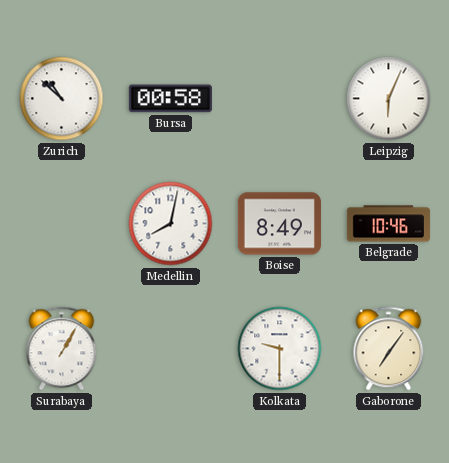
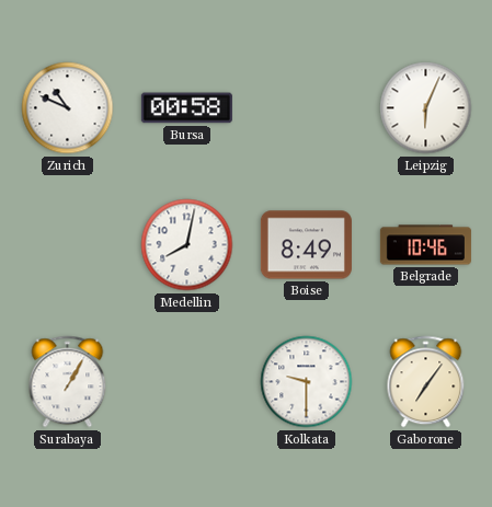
Zurich: 10:52 -> 10:49
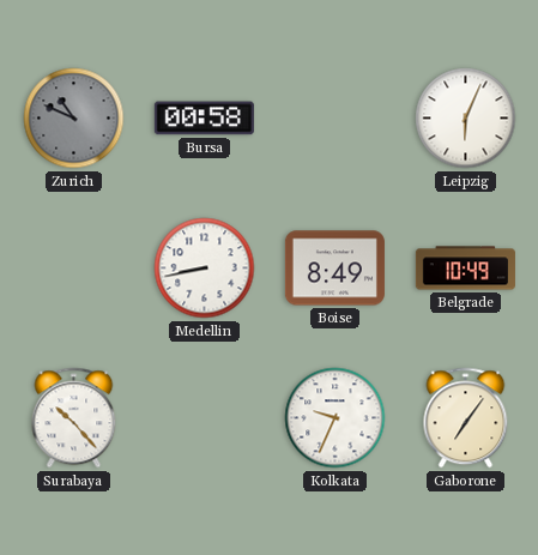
Zurich dial: white -> grey
Medellin: 8:02 -> 8:43
Belgrade: 10:46 -> 10:49
Surabaya: 1:05 -> 10:23
Kolkata: 9:30 -> 9:34
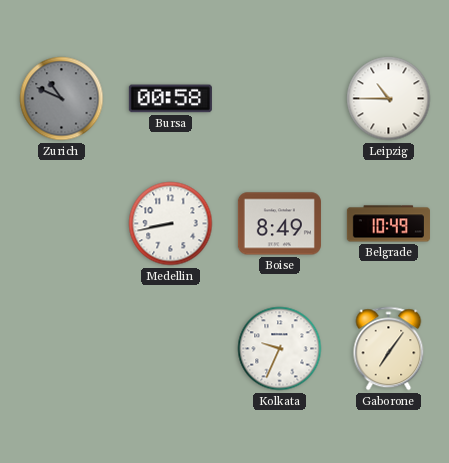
Leipzig: 6:04 -> 10:45
Surabaya: 10:23 -> none
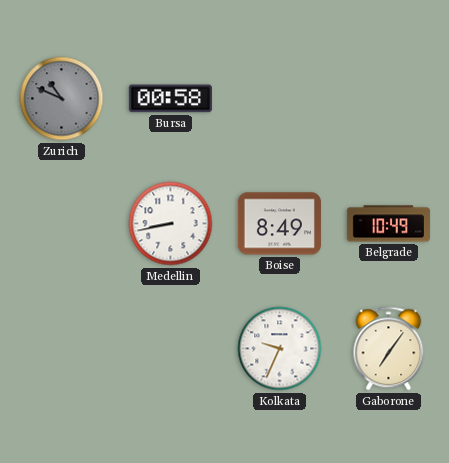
Leipzig: 10:45 -> none
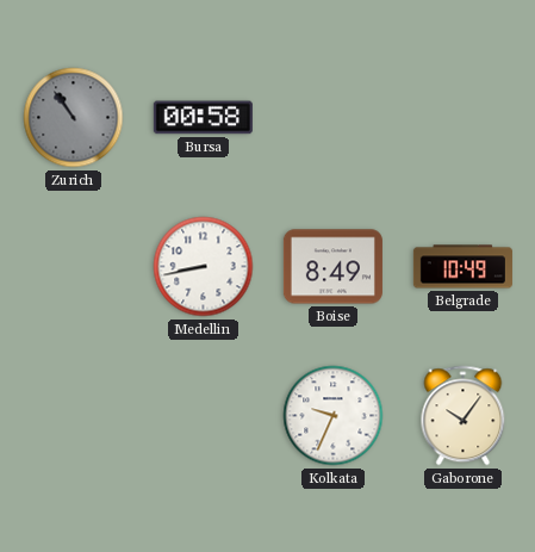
Zurich: 10:49 -> 10:54
Gaborone: 7:06 -> 10:06
